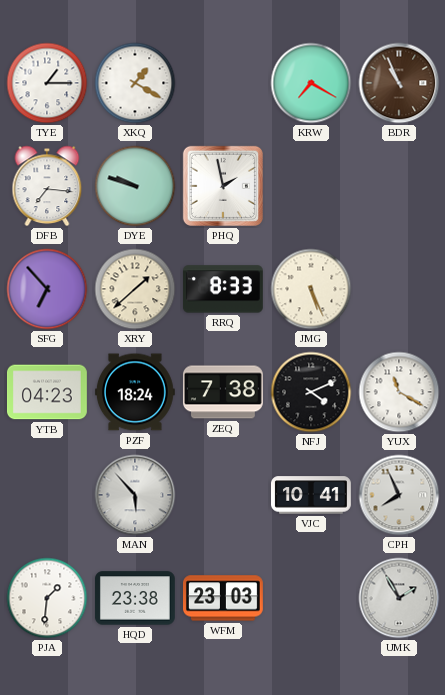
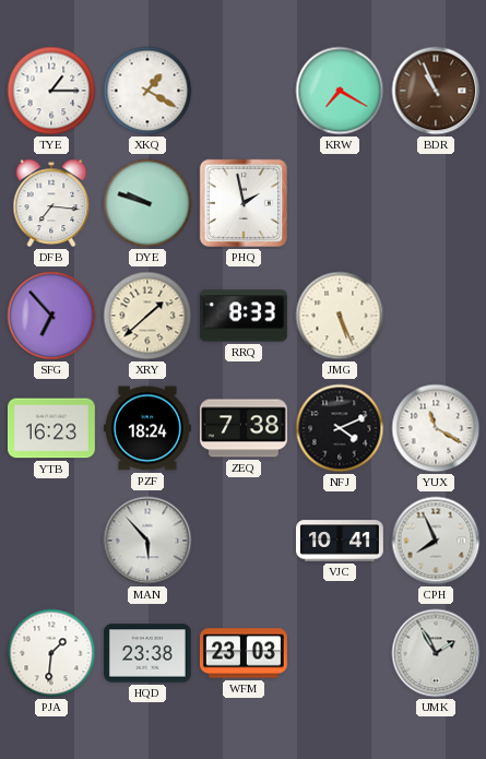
YTB: 04:23 -> 16:23
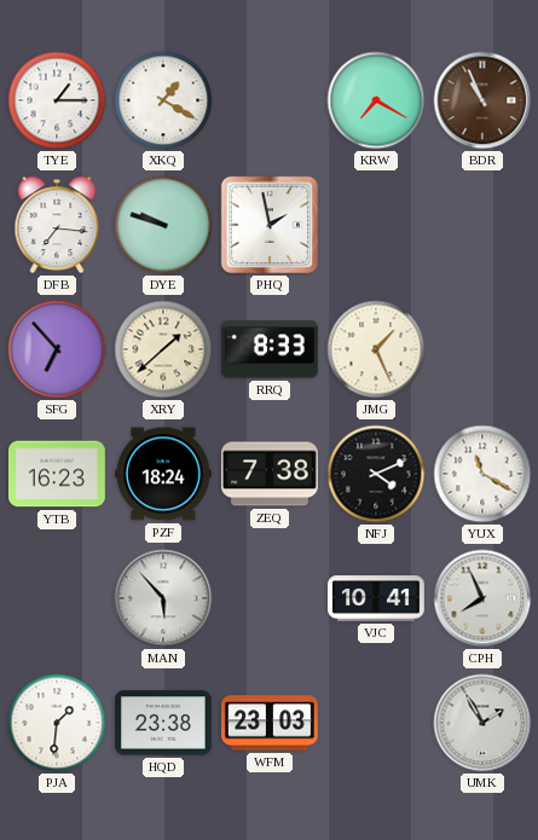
JMG: 5:26 -> 1:26
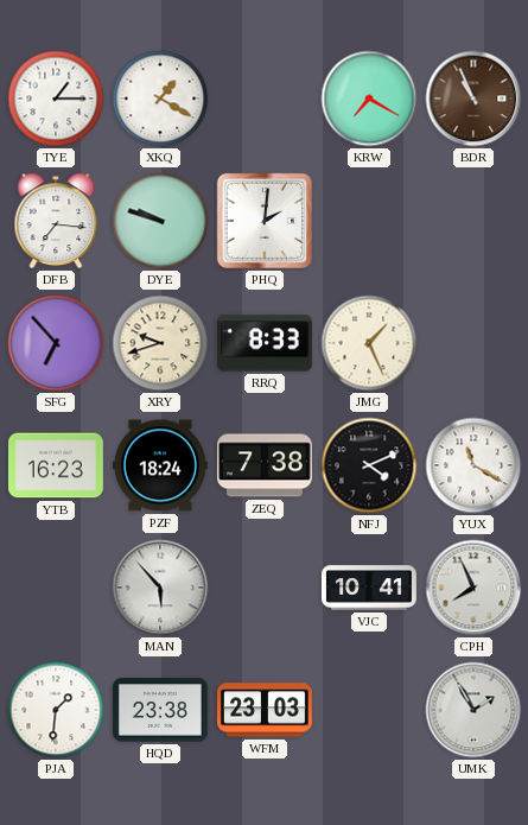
PHQ: 1:58 -> 2:01
XRY: 1:38 -> 9:42
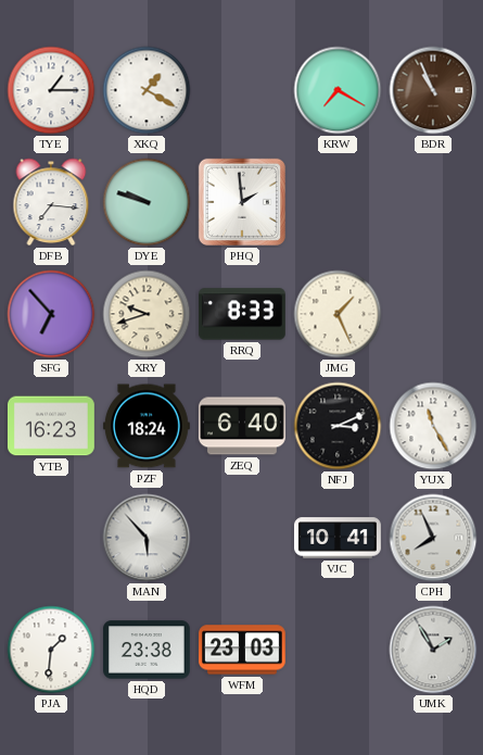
PHQ: 2:01 -> 1:59
ZEQ: 7:38 -> 6:40
NFJ: 4:11 -> 3:11
YUX: 11:20 -> 11:25
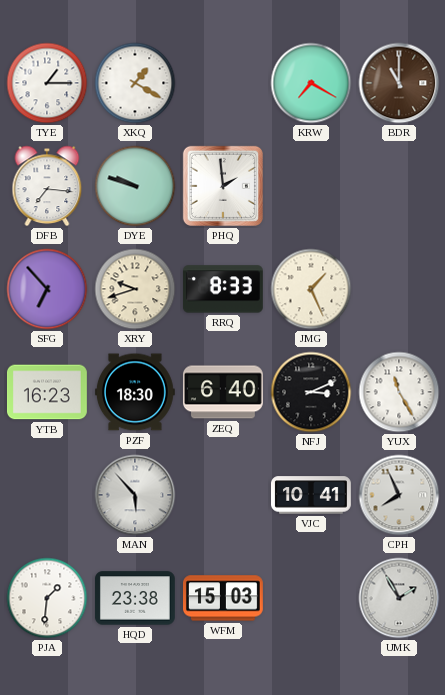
BDR: 10:56 -> 11:00
PZF: 18:24 -> 18:30
WFM: 23:03 -> 15:03
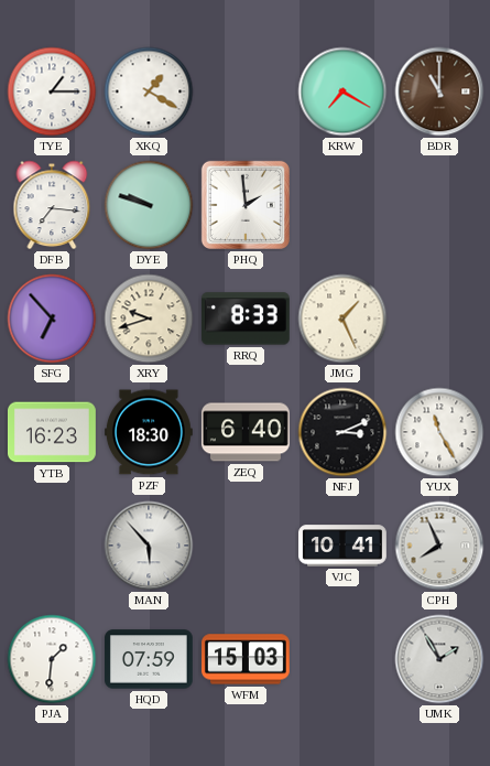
HQD: 23:38 -> 07:59
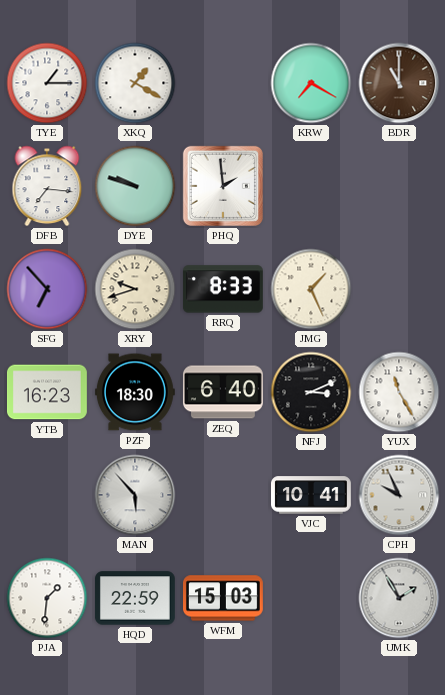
CPH: 7:56 -> 9:56
HQD: 07:59 -> 22:59
